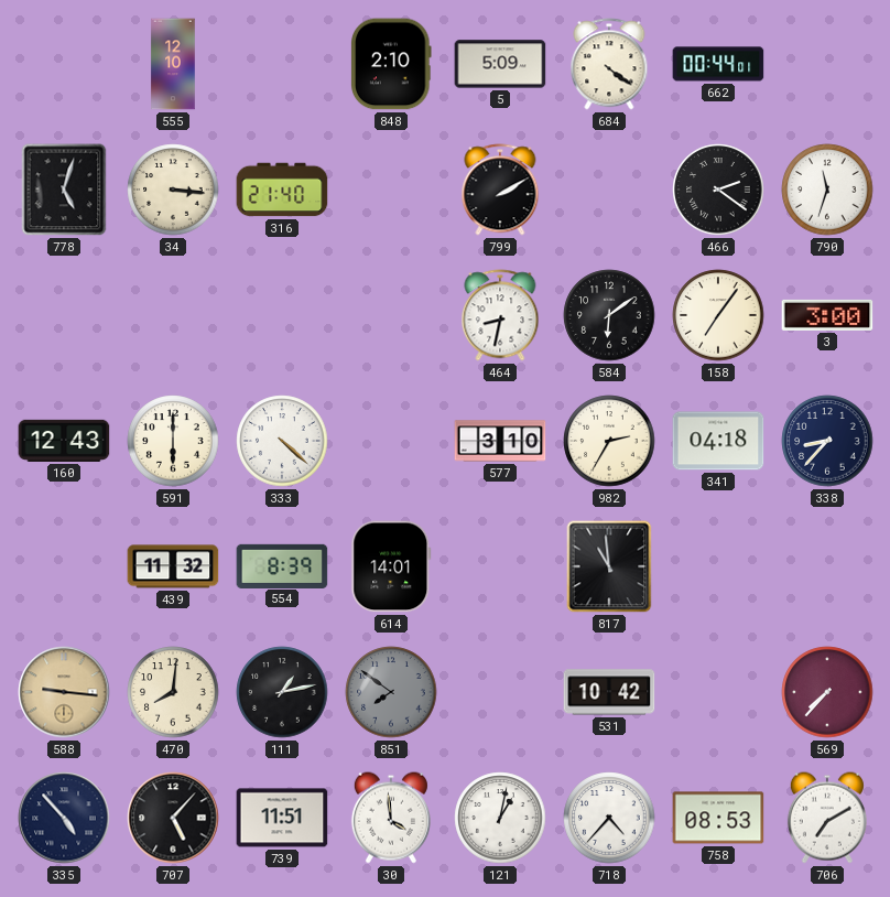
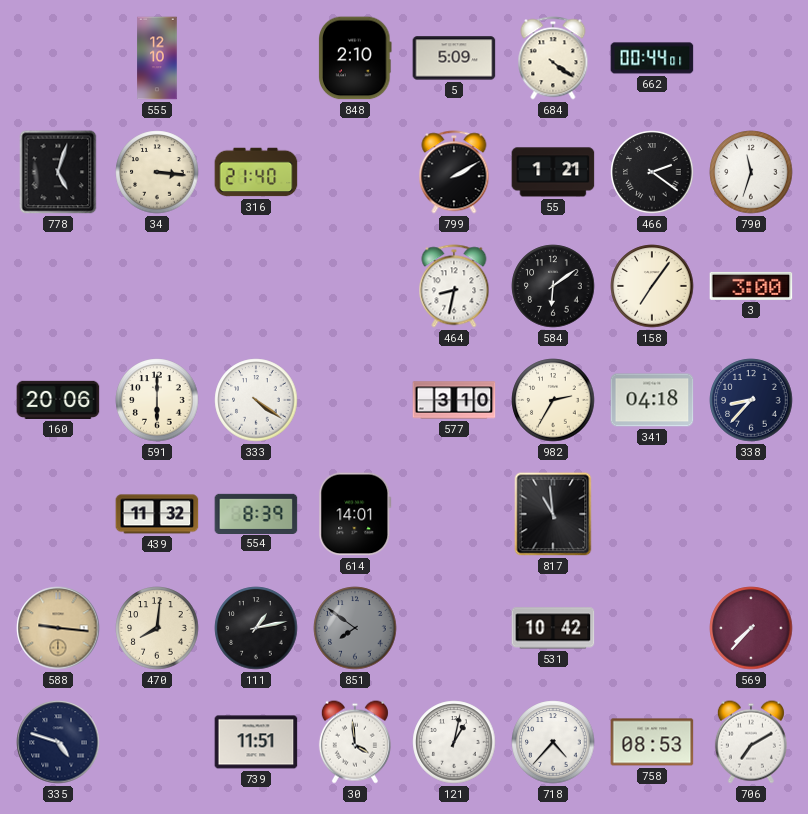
55: none -> 1:21
160: 12:43 -> 20:06
333: 4:22 -> 4:21
335: 4:53 -> 4:48
707: 5:07 -> none
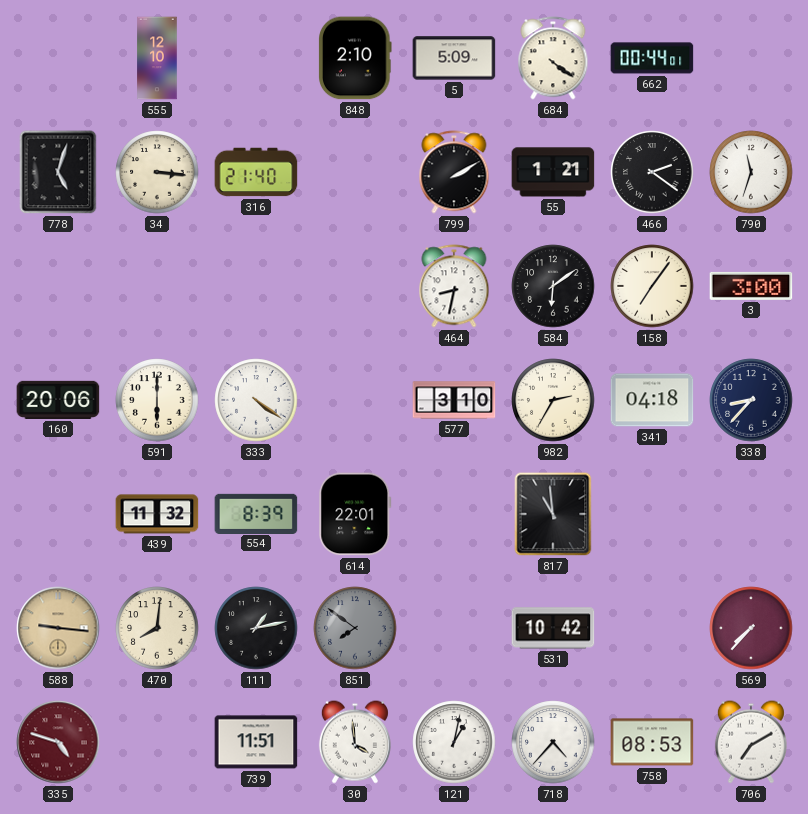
614: 14:01 -> 22:01
335 dial: navy -> burgundy
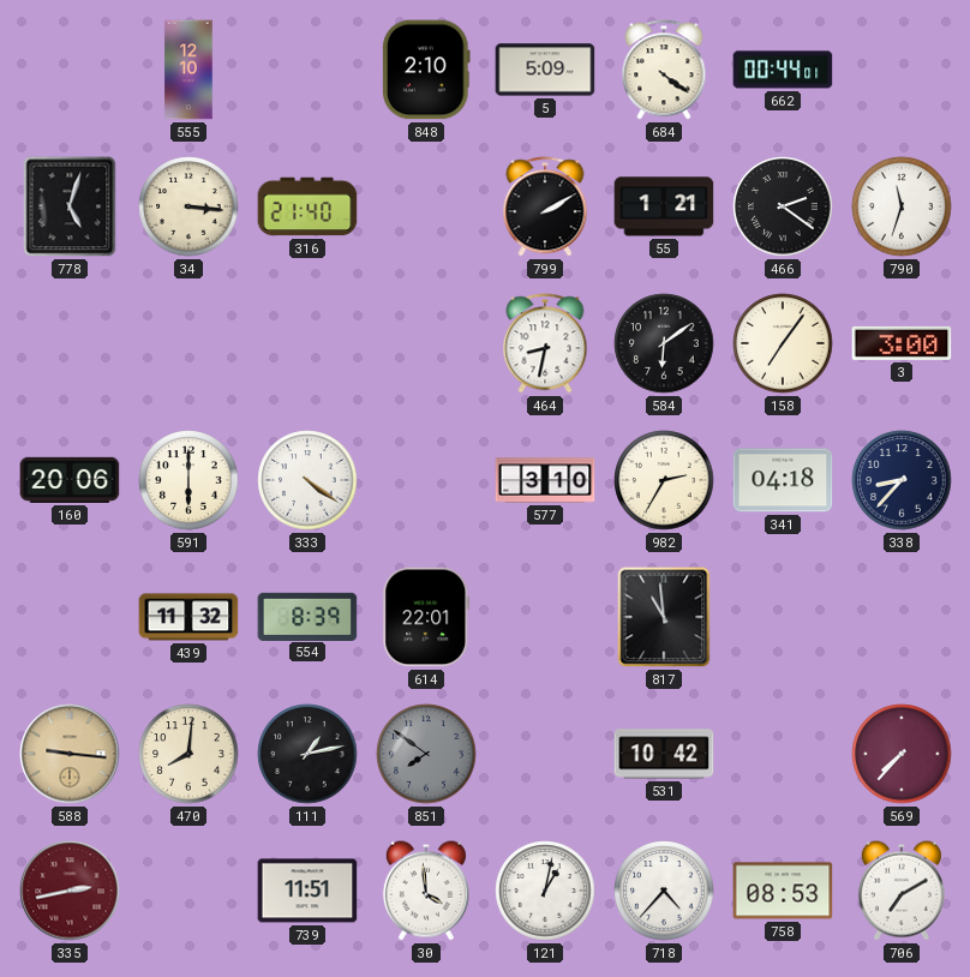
335: 4:48 -> 2:43
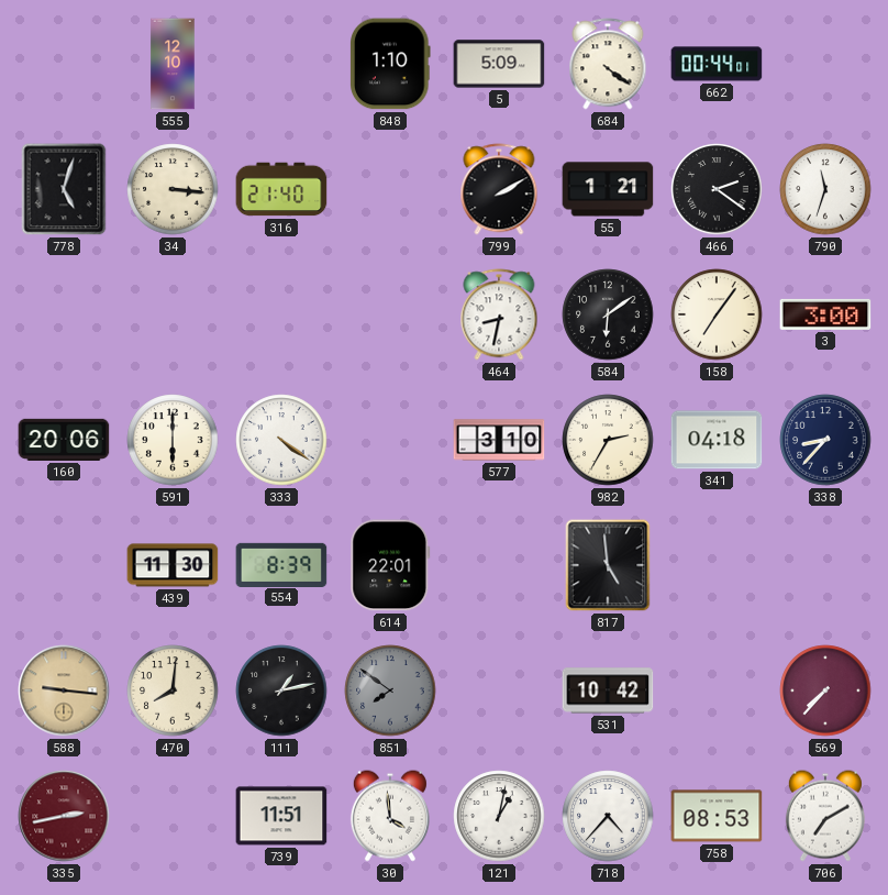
848: 2:10 -> 1:10
439: 11:32 -> 11:30
817: 10:59 -> 4:59
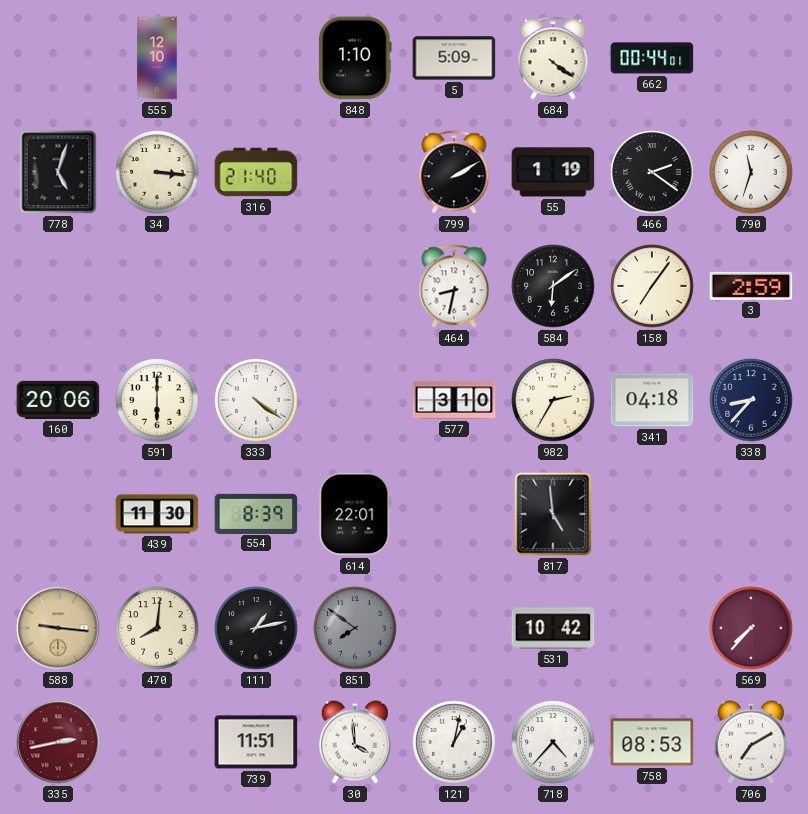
55: 1:21 -> 1:19
3: 3:00 -> 2:59
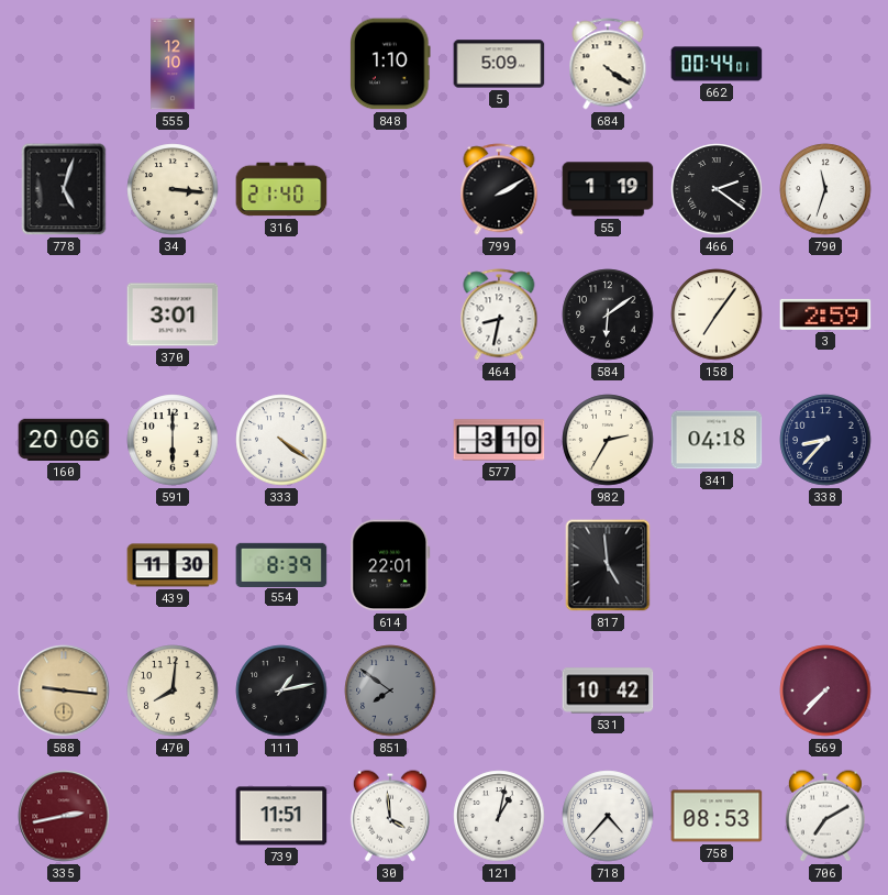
370: none -> 3:01
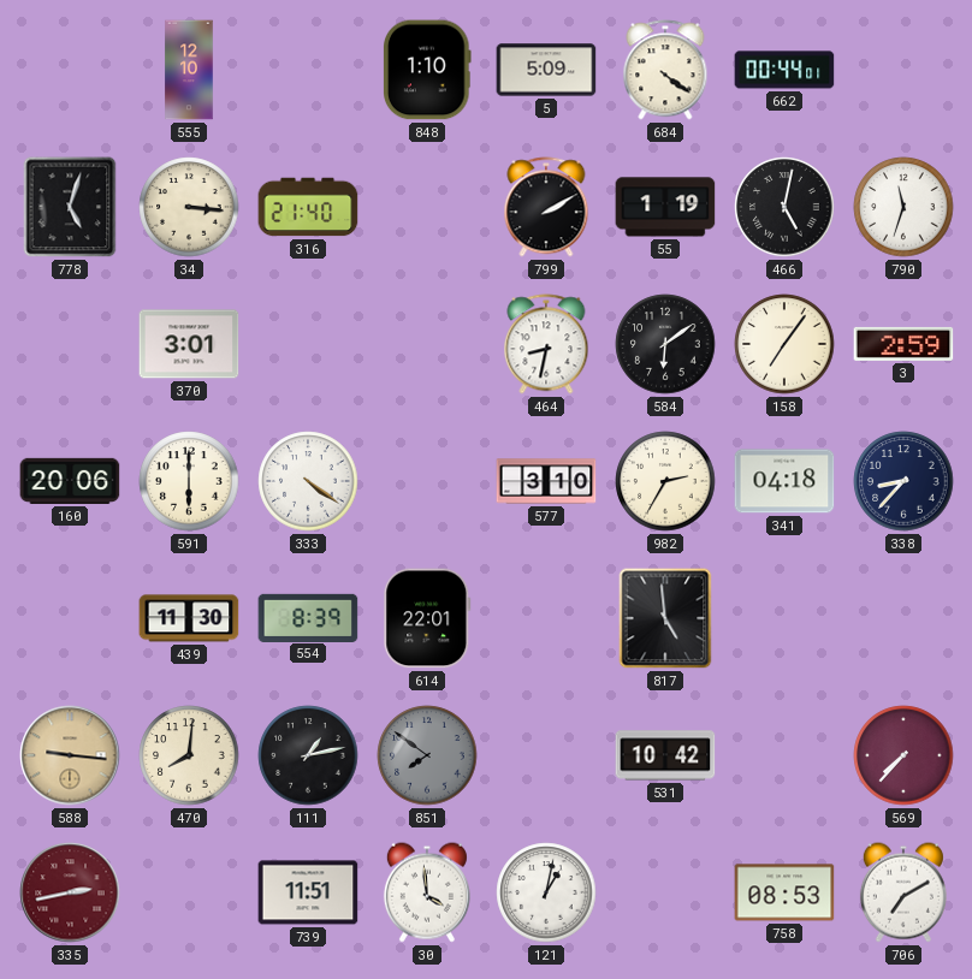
466: 2:21 -> 5:02
718: 4:37 -> none
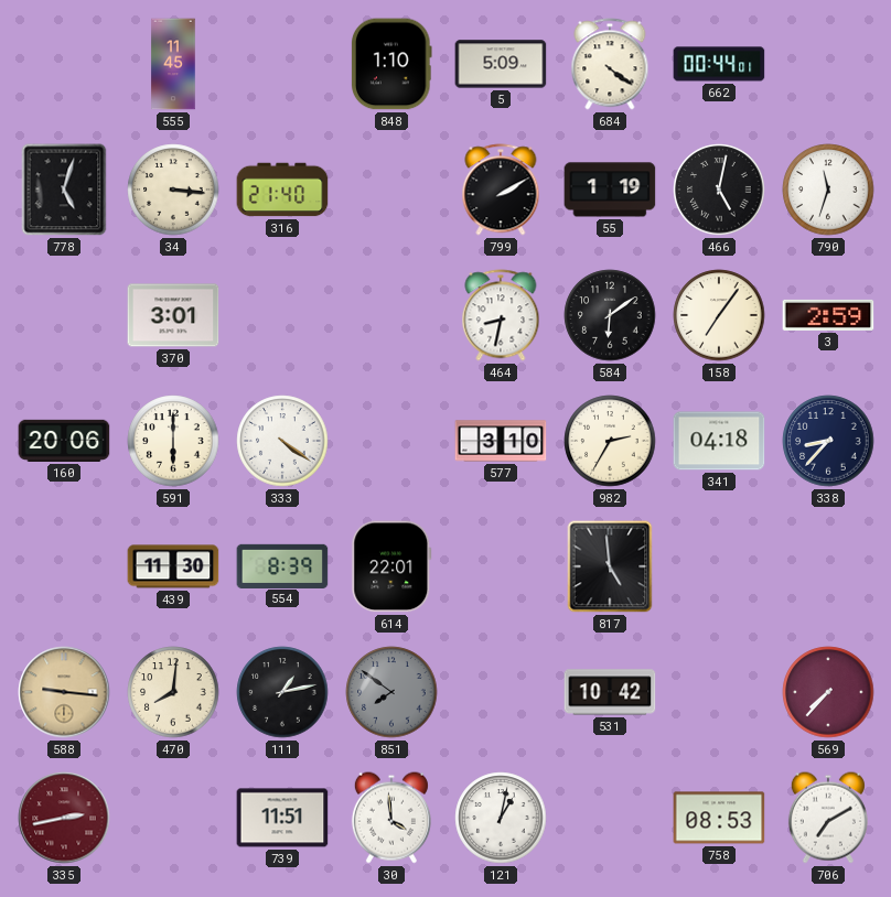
555: 12:10 -> 11:45
